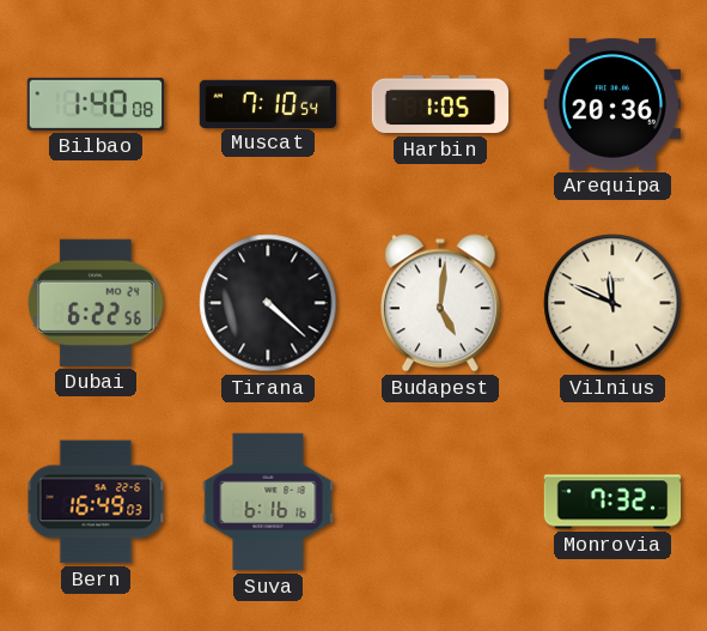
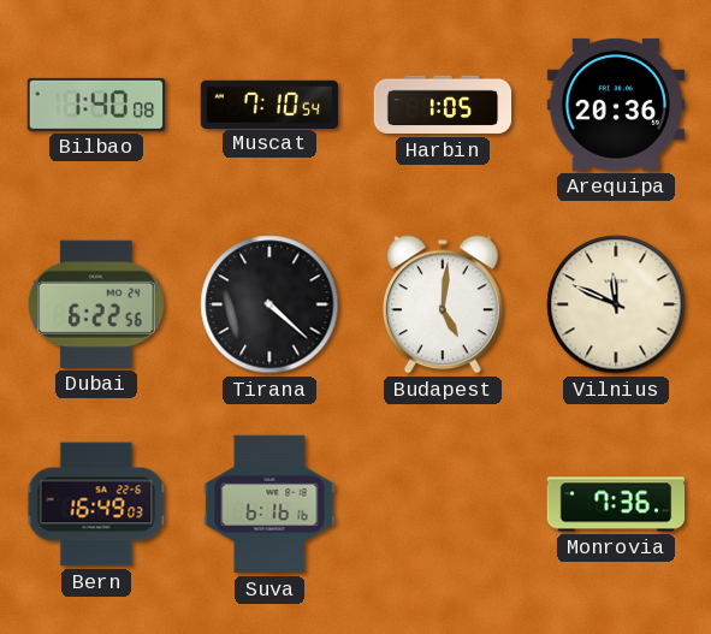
Monrovia: 7:32 -> 7:36
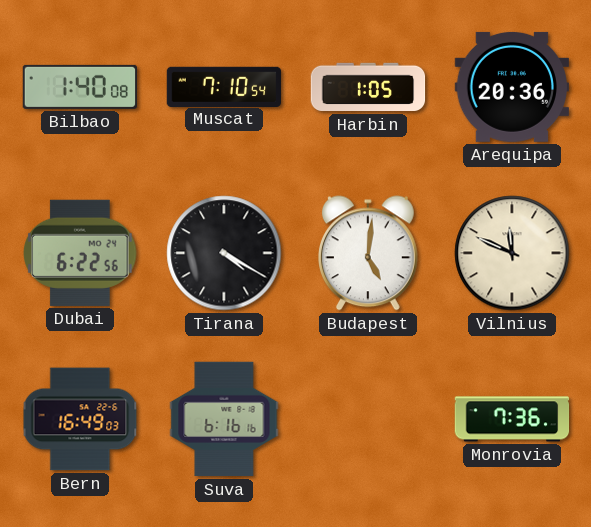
Tirana: 4:22 -> 4:20
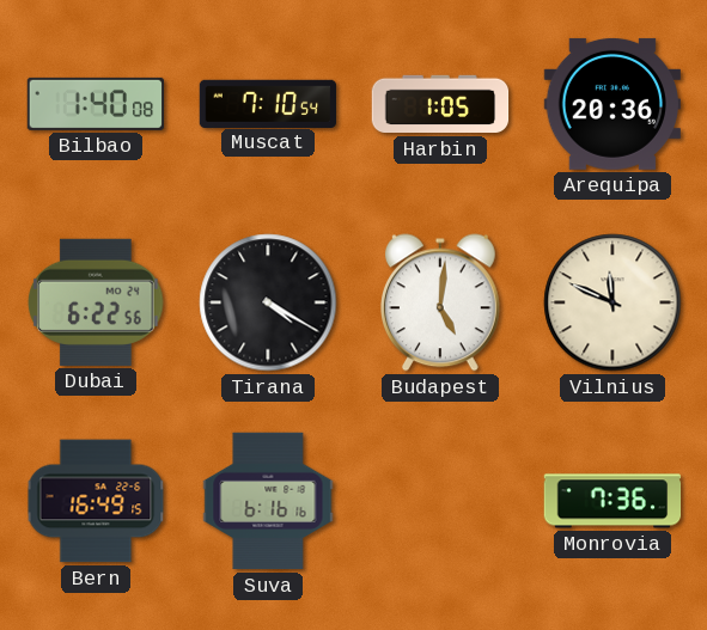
Bern: 16:49:03 -> 16:49:15
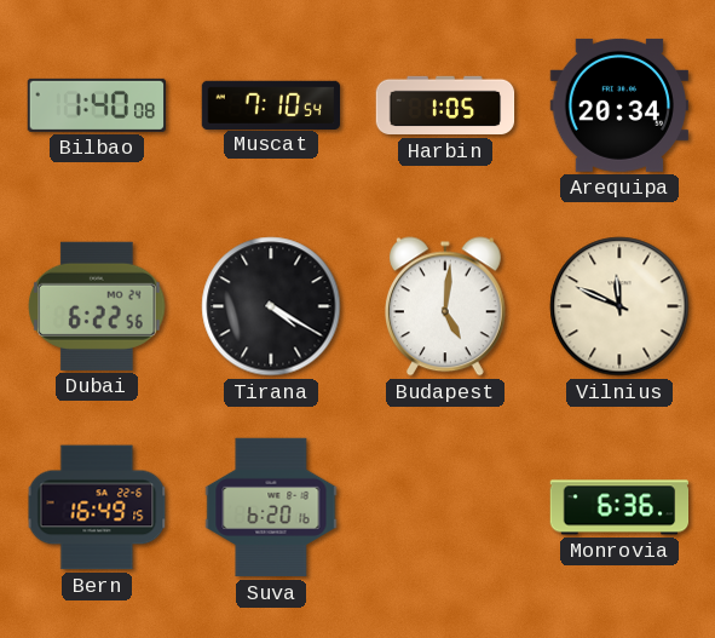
Arequipa: 20:36 -> 20:34
Suva: 6:16 -> 6:20
Monrovia: 7:36 -> 6:36
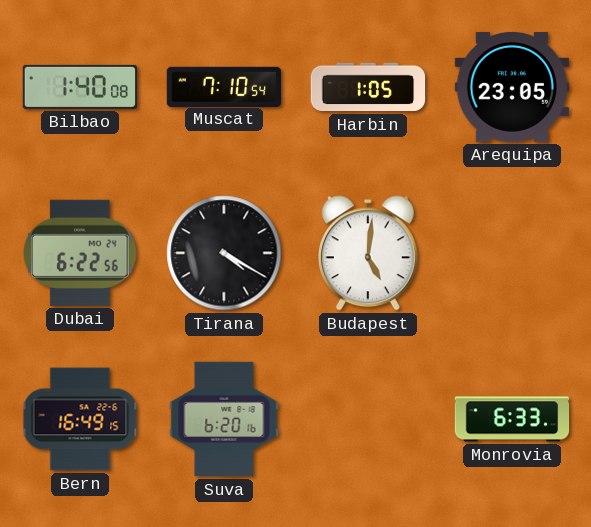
Arequipa: 20:34 -> 23:05
Vilnius: 11:49 -> none
Monrovia: 6:36 -> 6:33
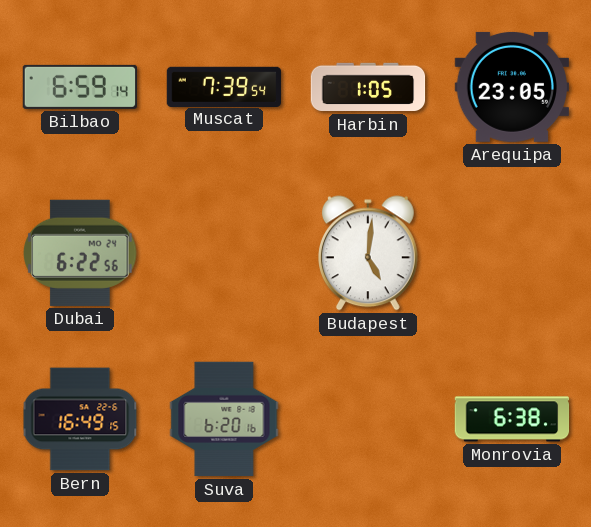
Bilbao: 1:40 -> 6:59
Muscat: 7:10 -> 7:39
Tirana: 4:20 -> none
Monrovia: 6:33 -> 6:38
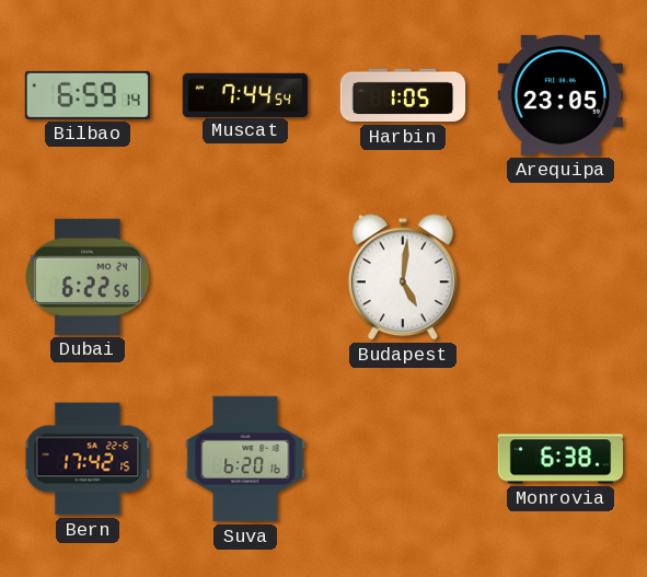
Muscat: 7:39 -> 7:44
Bern: 16:49 -> 17:42
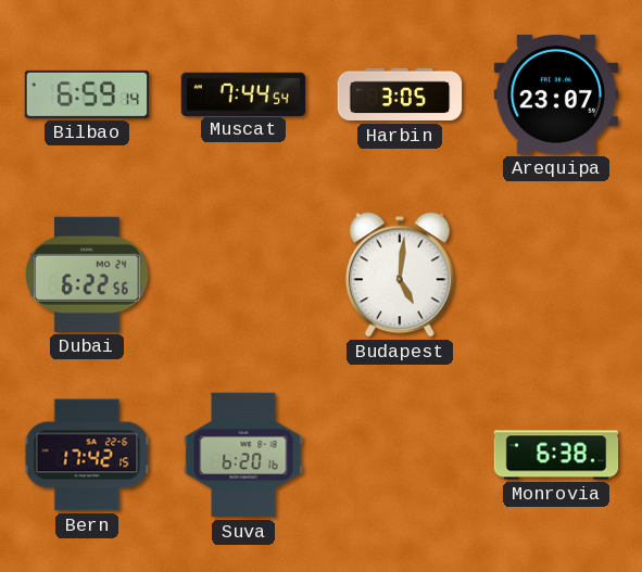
Harbin: 1:05 -> 3:05
Arequipa: 23:05 -> 23:07
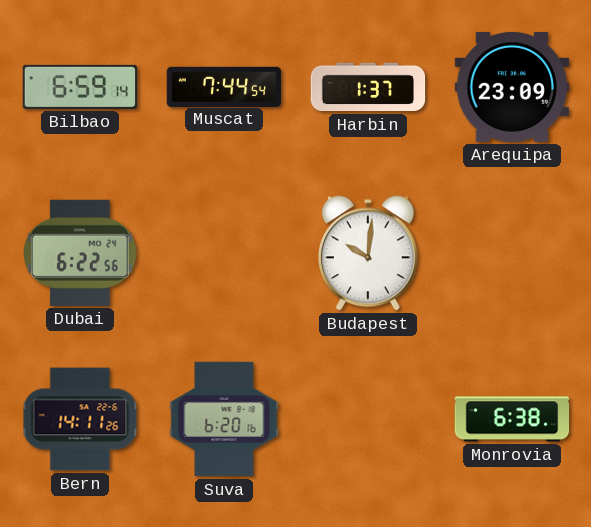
Harbin: 3:05 -> 1:37
Arequipa: 23:07 -> 23:09
Budapest: 5:01 -> 10:01
Bern: 17:42 -> 14:11
